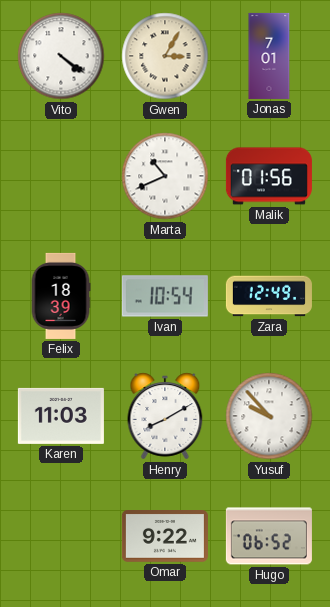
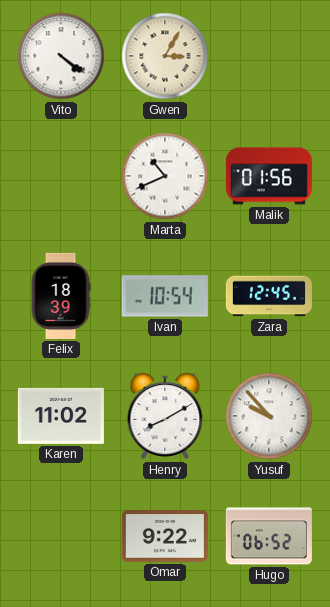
Jonas: 7:01 -> none
Zara: 12:49 -> 12:45
Karen: 11:03 -> 11:02
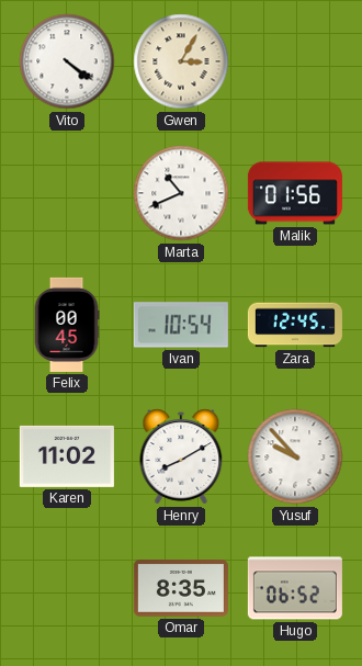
Felix: 18:39 -> 00:45
Omar: 9:22 -> 8:35
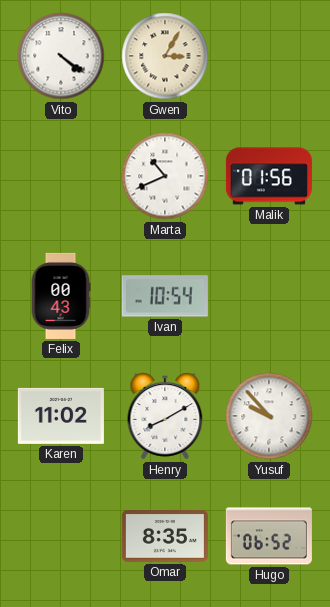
Felix: 00:45 -> 00:43
Zara: 12:45 -> none
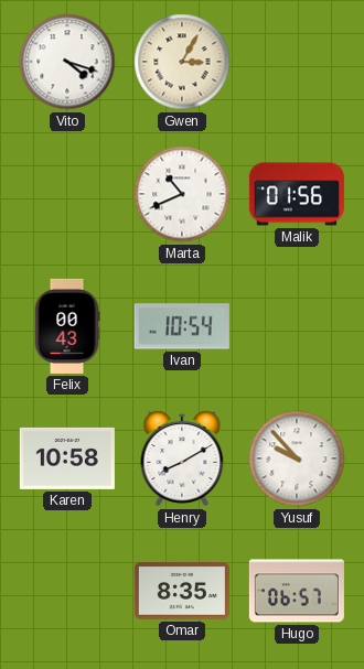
Vito: 4:21 -> 4:18
Karen: 11:02 -> 10:58
Hugo: 06:52 -> 06:57
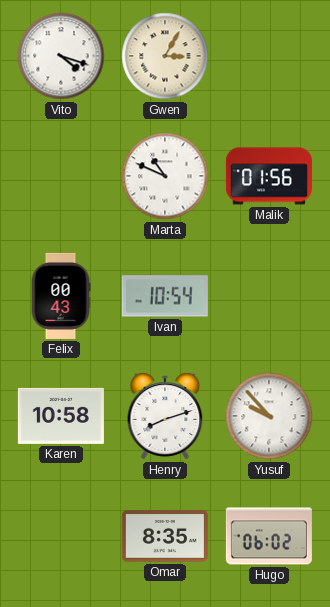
Marta: 10:41 -> 10:49
Henry: 8:10 -> 8:12
Hugo: 06:57 -> 06:02
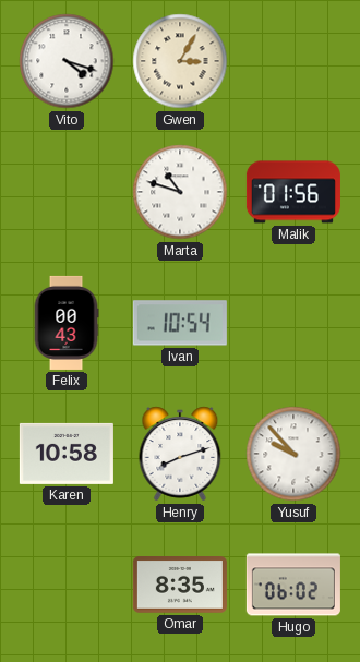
Marta: 10:49 -> 10:48
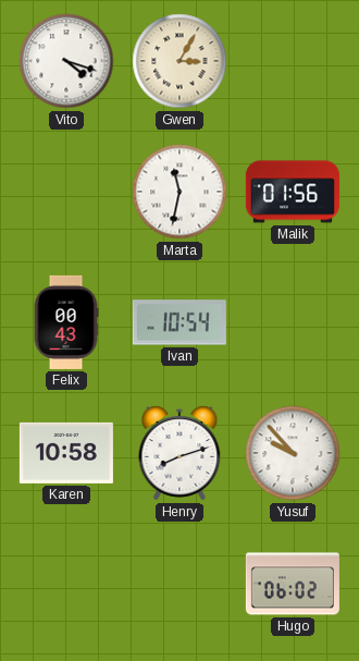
Marta: 10:48 -> 11:32
Omar: 8:35 -> none
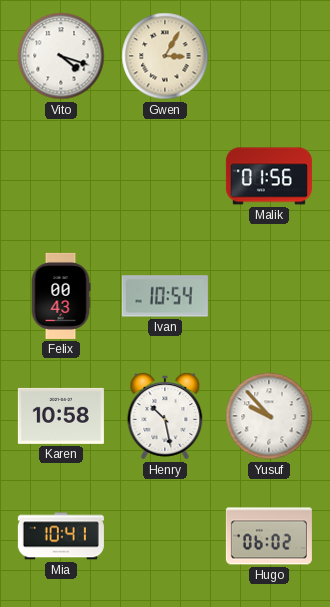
Marta: 11:32 -> none
Henry: 8:12 -> 10:28
Mia: none -> 10:41
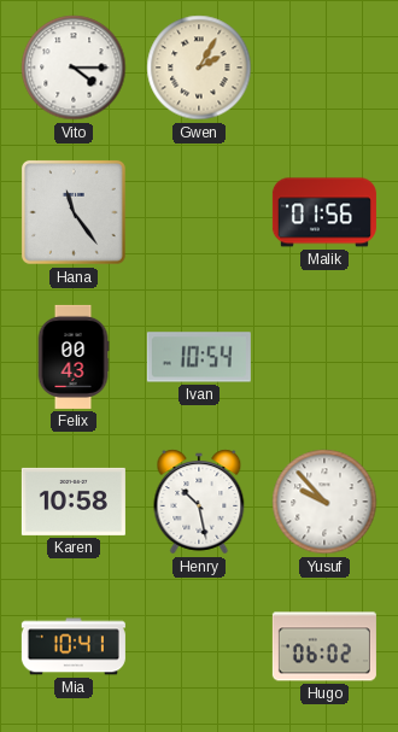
Vito: 4:18 -> 4:15
Gwen: 3:05 -> 2:05
Hana: none -> 11:24
